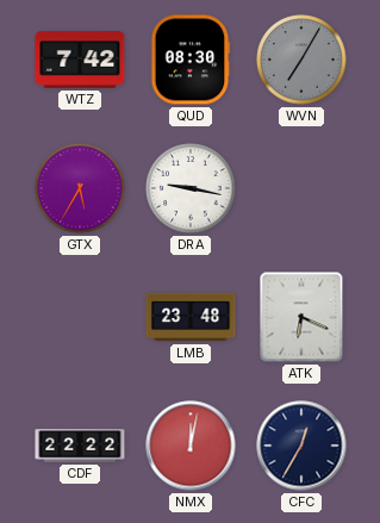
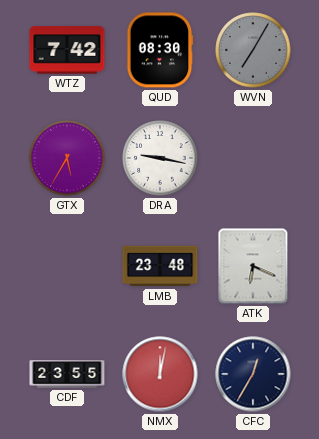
CDF: 22:22 -> 23:55
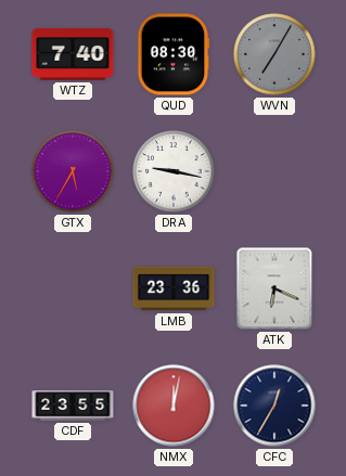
WTZ: 7:42 -> 7:40
LMB: 23:48 -> 23:36
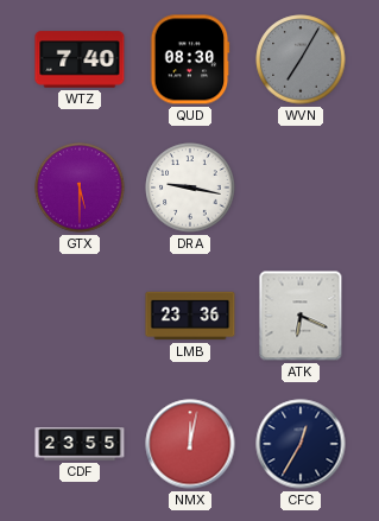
GTX: 5:35 -> 5:30
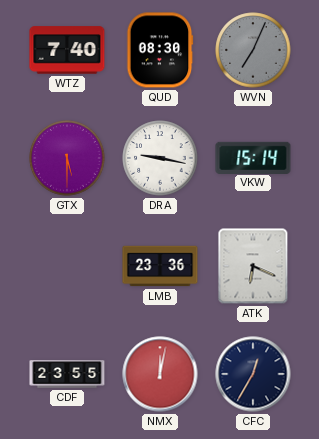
WVN: 7:05 -> 7:04
VKW: none -> 15:14
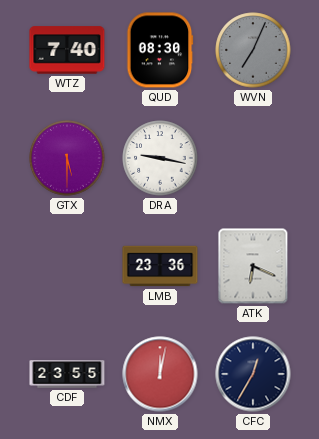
VKW: 15:14 -> none
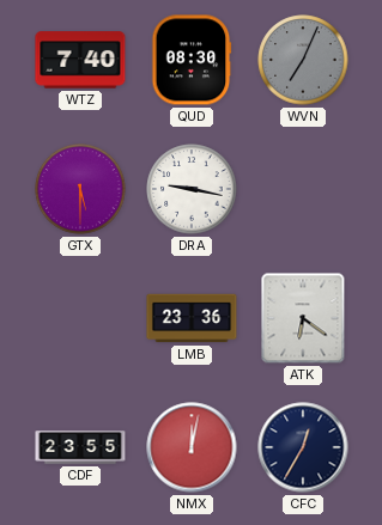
ATK: 6:19 -> 6:21
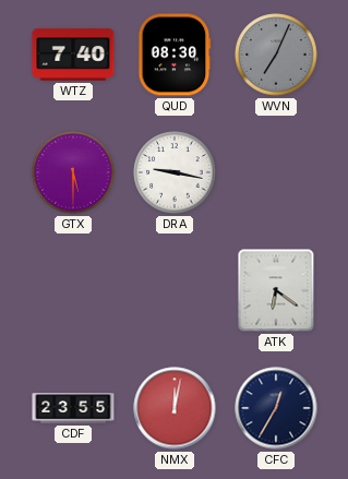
LMB: 23:36 -> none
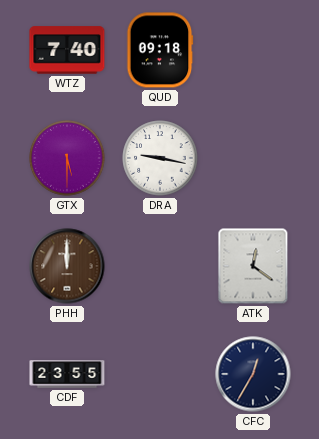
QUD: 08:30 -> 09:18
WVN: 7:04 -> none
PHH: none -> 12:00
ATK: 6:21 -> 12:21
NMX: 12:02 -> none
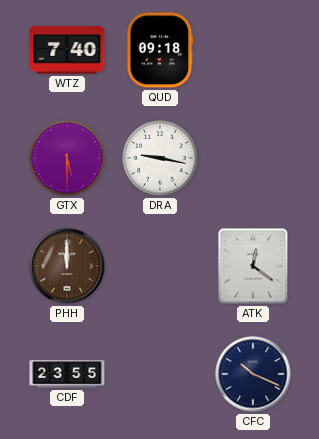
CFC: 12:35 -> 10:19
